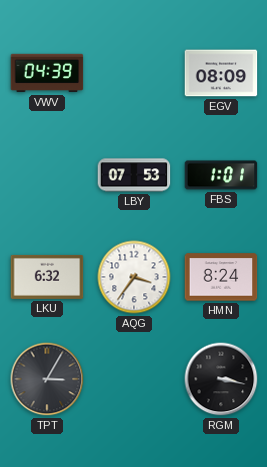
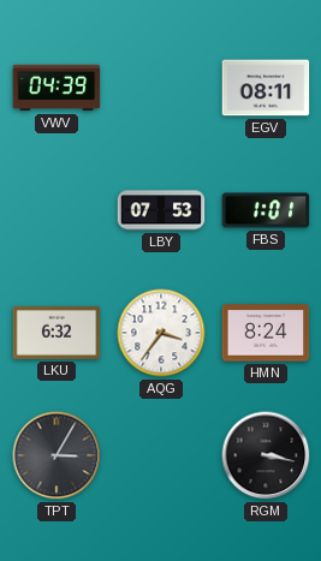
EGV: 08:09 -> 08:11
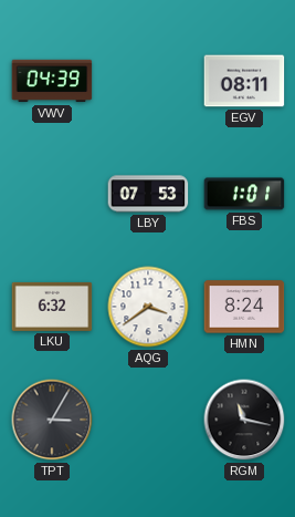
AQG: 3:36 -> 3:39
RGM: 3:17 -> 11:17
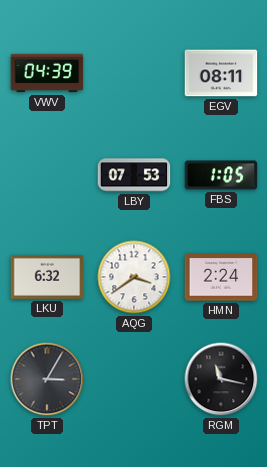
FBS: 1:01 -> 1:05
HMN: 8:24 -> 2:24
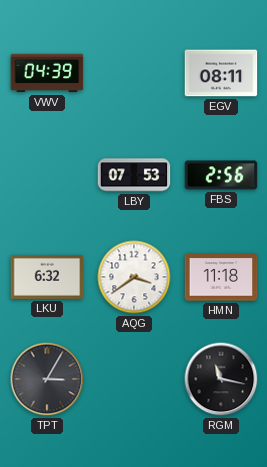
FBS: 1:05 -> 2:56
HMN: 2:24 -> 11:18
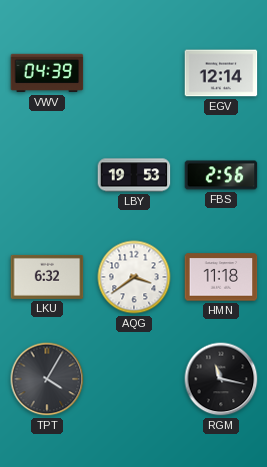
EGV: 08:11 -> 12:14
LBY: 07:53 -> 19:53
TPT: 3:05 -> 4:05
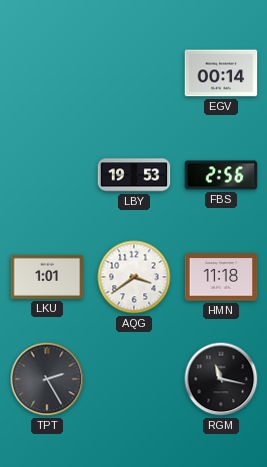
VWV: 04:39 -> none
EGV: 12:14 -> 00:14
LKU: 6:32 -> 1:01
TPT: 4:05 -> 2:25
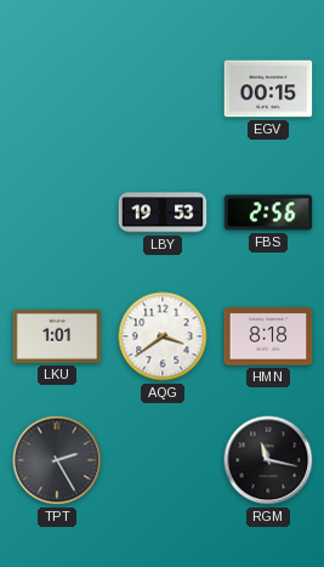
EGV: 00:14 -> 00:15
HMN: 11:18 -> 8:18
